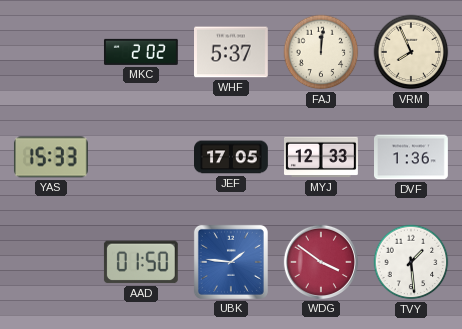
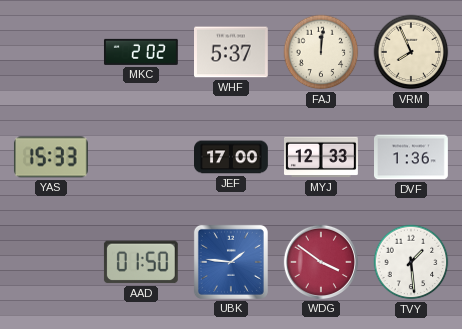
JEF: 17:05 -> 17:00
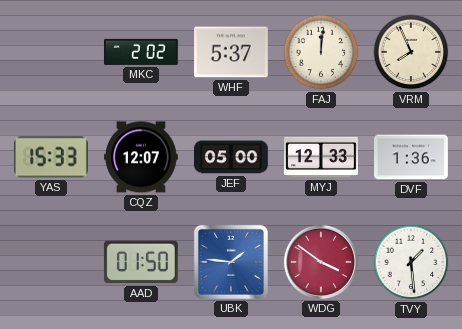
CQZ: none -> 12:07
JEF: 17:00 -> 05:00
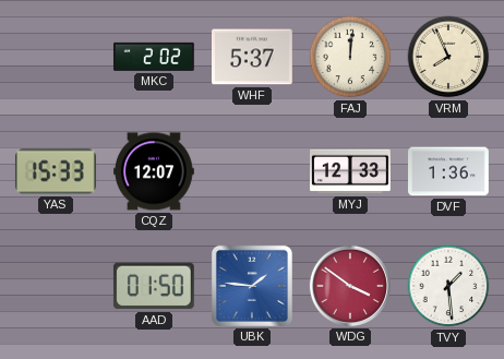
JEF: 05:00 -> none
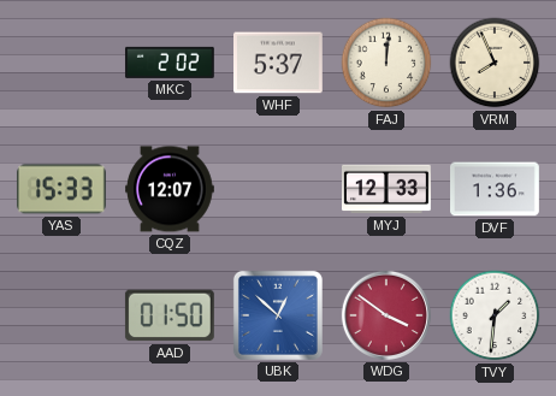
UBK: 1:46 -> 12:52
TVY: 1:29 -> 1:31
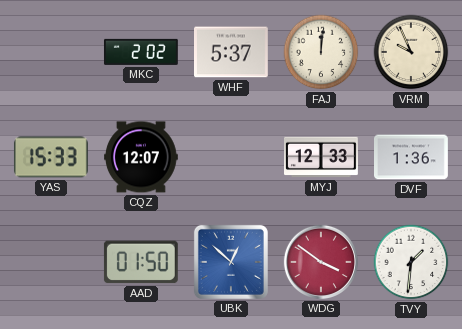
VRM: 7:56 -> 9:56
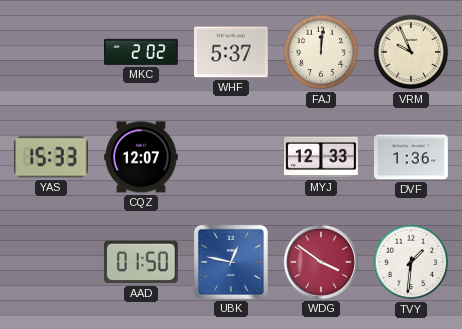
UBK: 12:52 -> 12:47
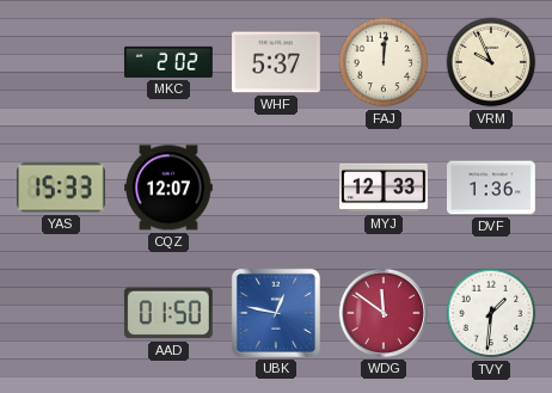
WDG: 3:51 -> 11:51
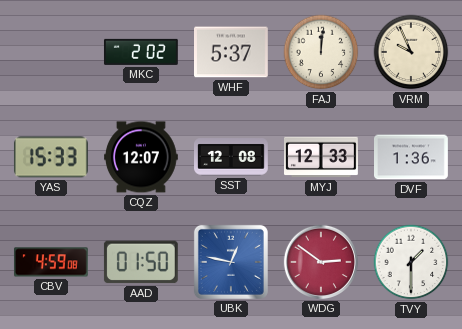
SST: none -> 12:08
CBV: none -> 4:59
WDG: 11:51 -> 2:51
TVY: 1:31 -> 1:30
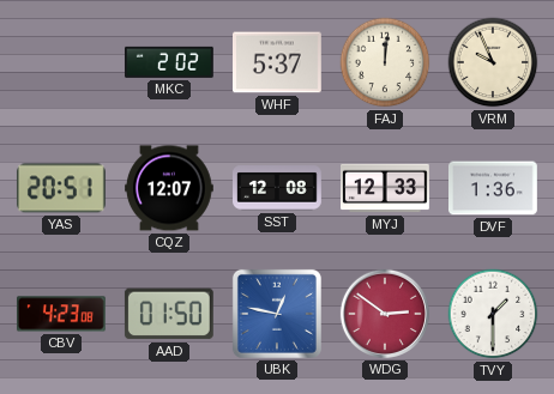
YAS: 15:33 -> 20:51
CBV: 4:59 -> 4:23
